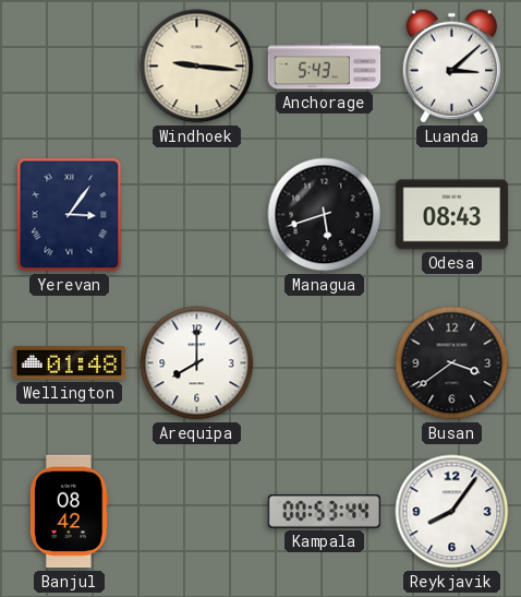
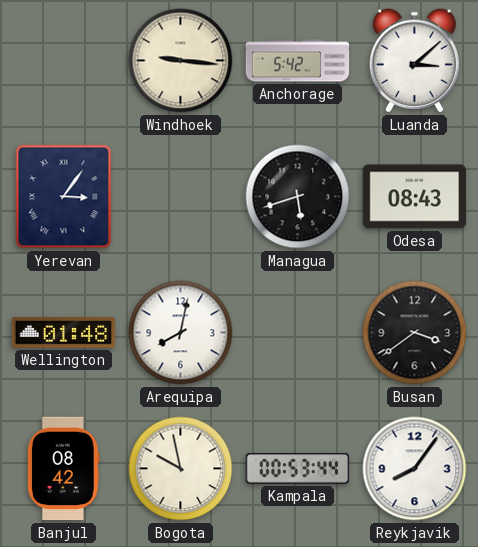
Anchorage: 5:43 -> 5:42
Arequipa: 8:00 -> 8:02
Bogota: none -> 9:58
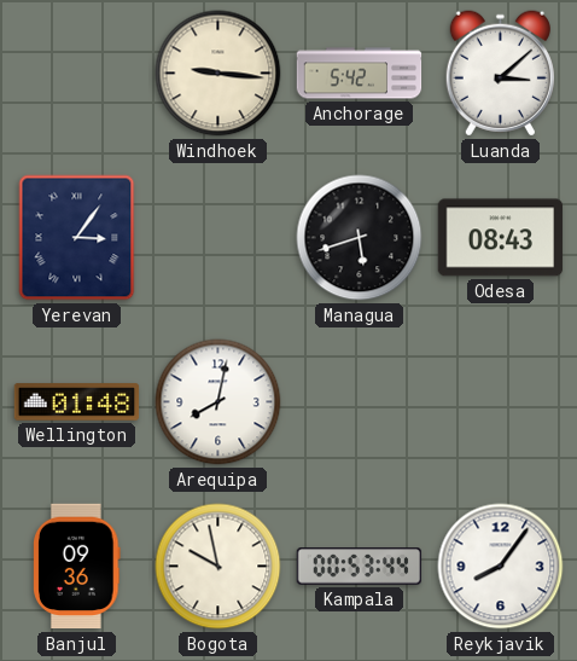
Busan: 3:39 -> none
Banjul: 08:42 -> 09:36
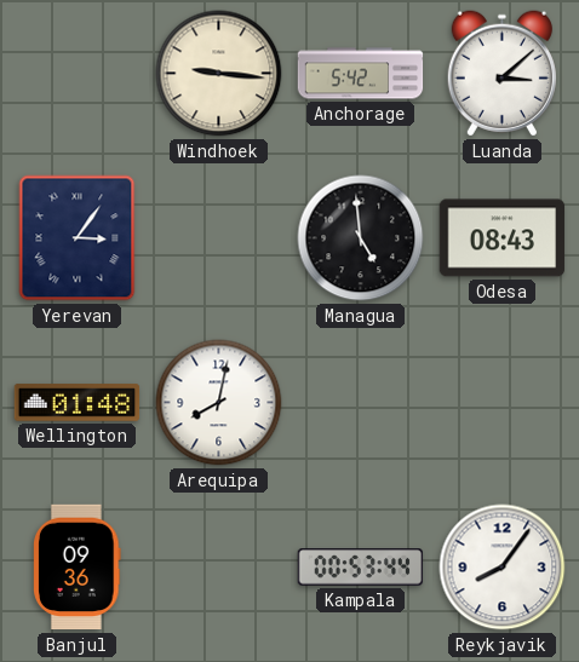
Managua: 5:42 -> 4:59
Bogota: 9:58 -> none
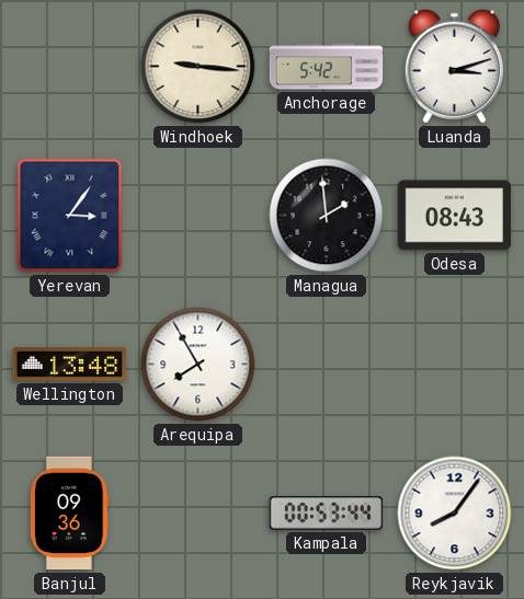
Luanda: 3:08 -> 3:12
Managua: 4:59 -> 1:59
Wellington: 01:48 -> 13:48
Arequipa: 8:02 -> 7:55
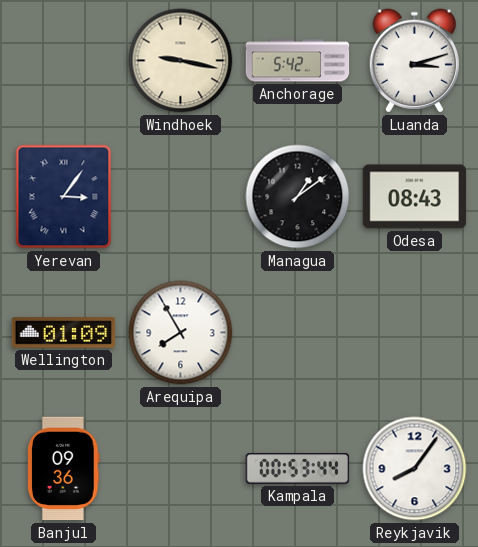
Windhoek: 9:16 -> 9:17
Managua: 1:59 -> 1:09
Wellington: 13:48 -> 01:09
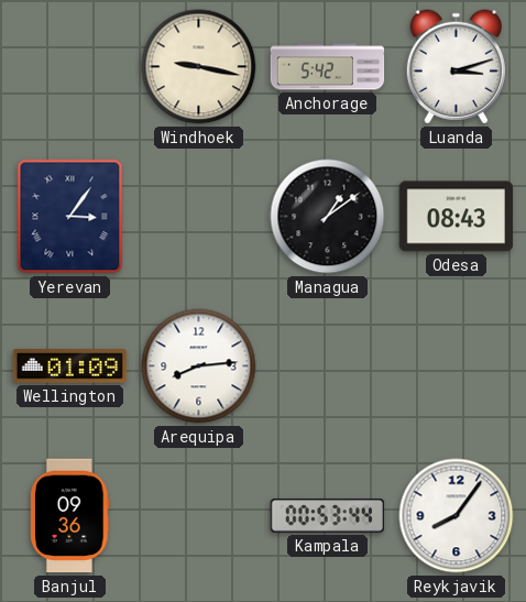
Arequipa: 7:55 -> 8:14
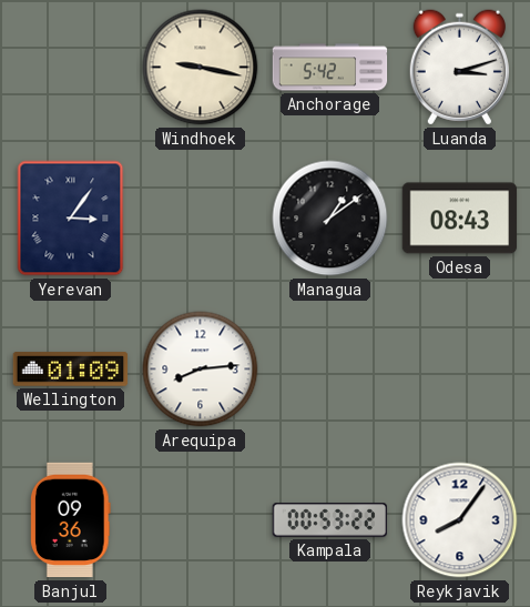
Kampala: 00:53:44 -> 00:53:22
